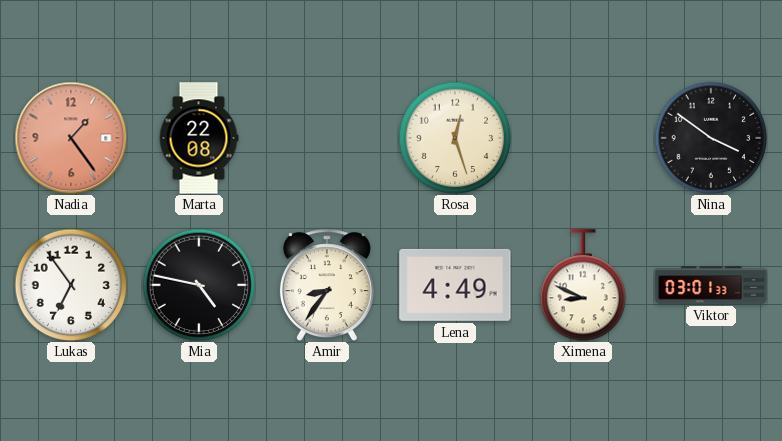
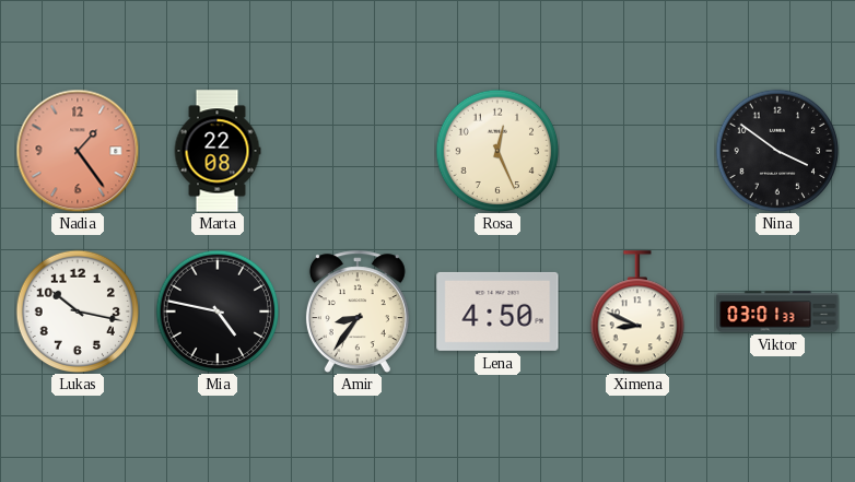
Rosa: 12:27 -> 12:26
Lukas: 6:54 -> 10:17
Lena: 4:49 -> 4:50
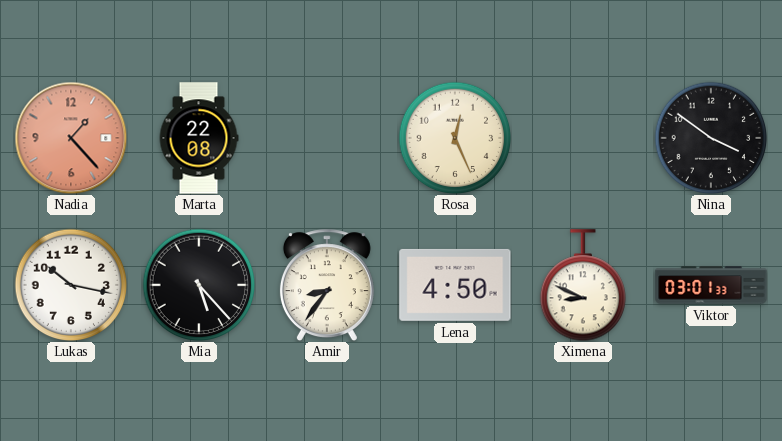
Nadia: 1:24 -> 1:23
Mia: 4:47 -> 5:23
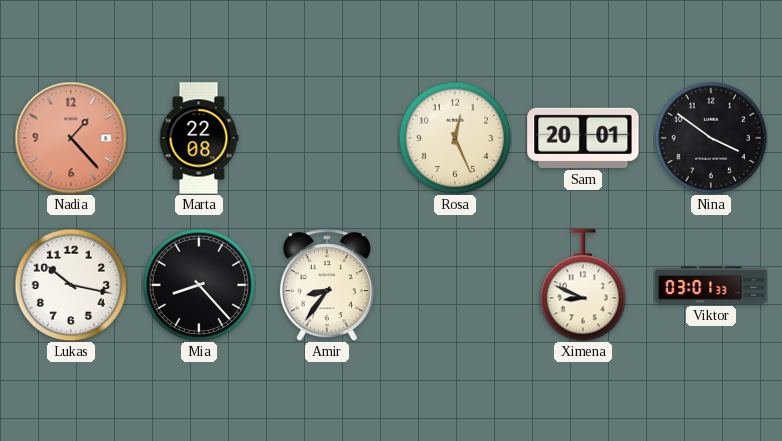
Sam: none -> 20:01
Mia: 5:23 -> 8:23
Lena: 4:50 -> none
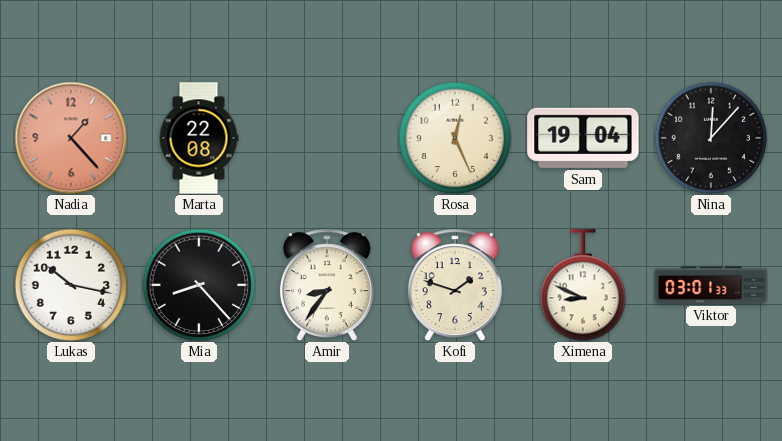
Sam: 20:01 -> 19:04
Nina: 3:51 -> 12:07
Kofi: none -> 1:48
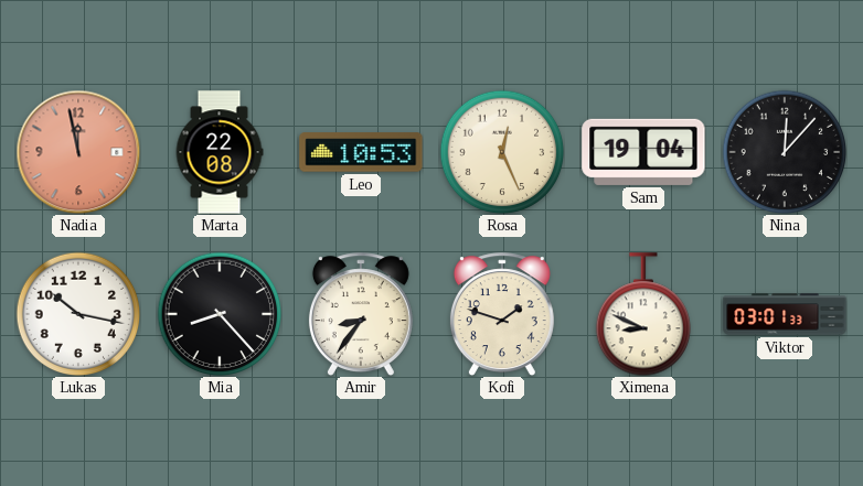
Nadia: 1:23 -> 11:58
Leo: none -> 10:53
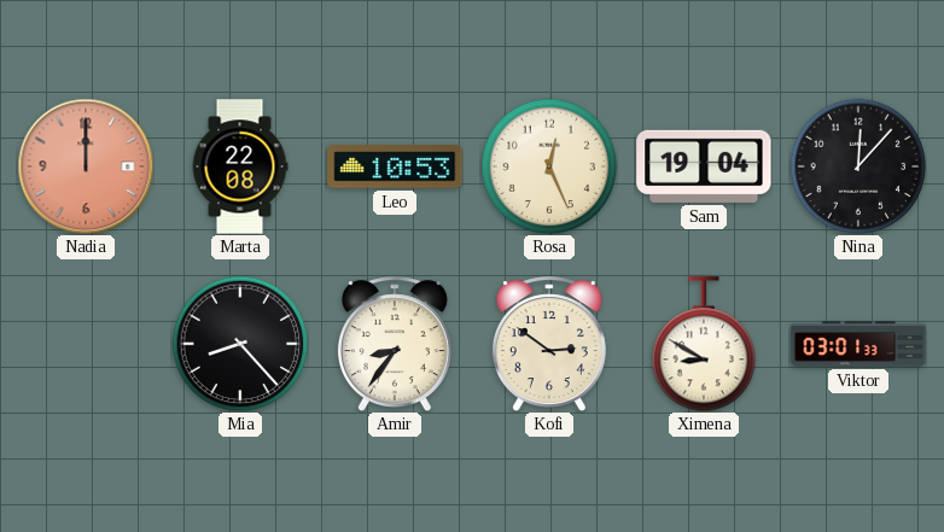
Nadia: 11:58 -> 12:00
Lukas: 10:17 -> none
Kofi: 1:48 -> 2:51
Ximena: 8:49 -> 8:50
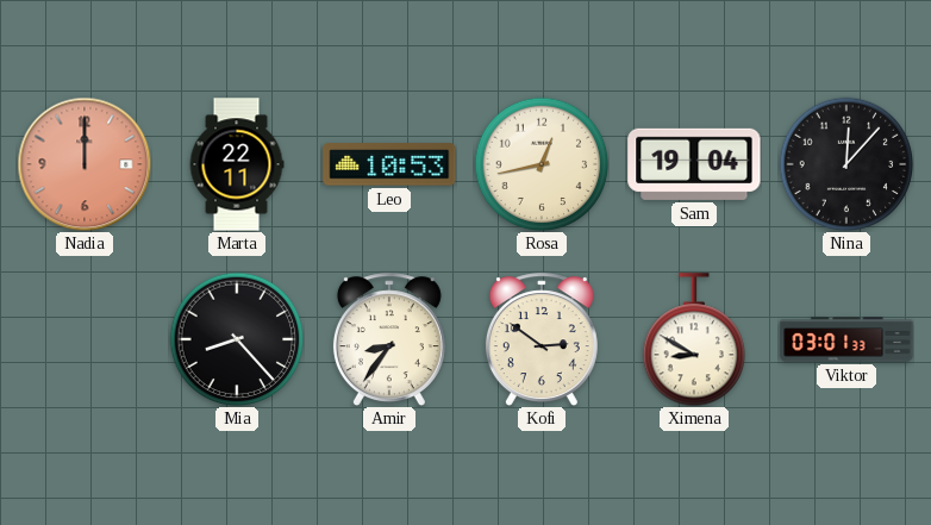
Marta: 22:08 -> 22:11
Rosa: 12:26 -> 12:43
